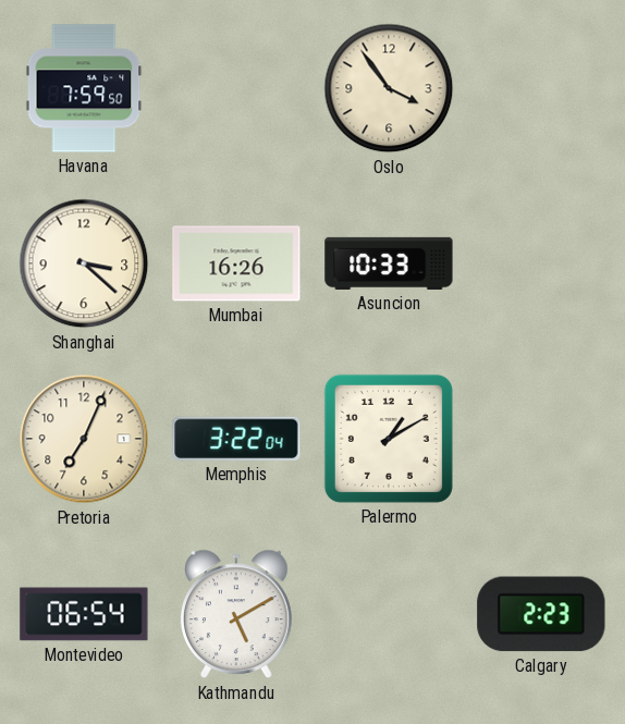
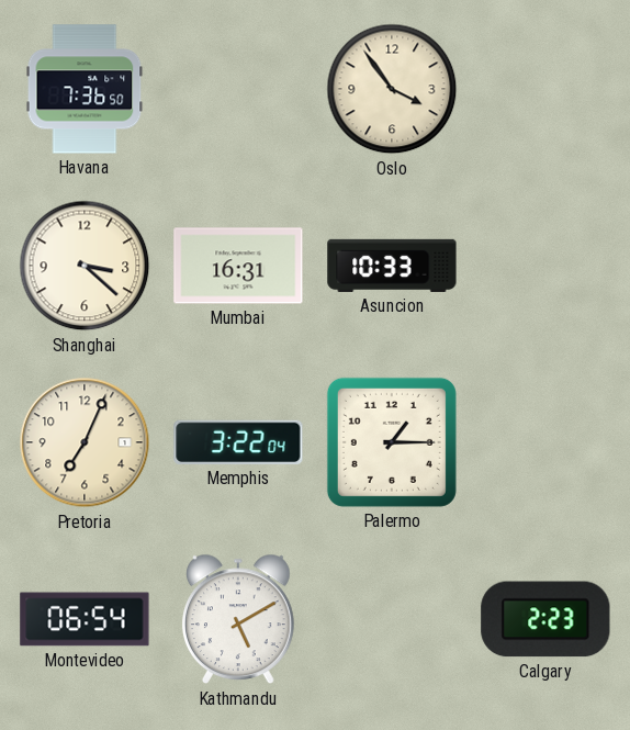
Havana: 7:59 -> 7:36
Mumbai: 16:26 -> 16:31
Palermo: 1:10 -> 1:15
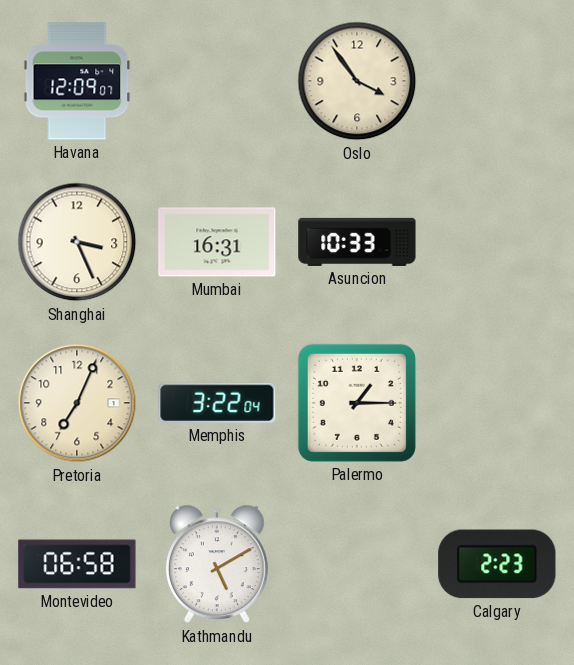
Havana: 7:36 -> 12:09
Shanghai: 3:22 -> 3:26
Montevideo: 06:54 -> 06:58
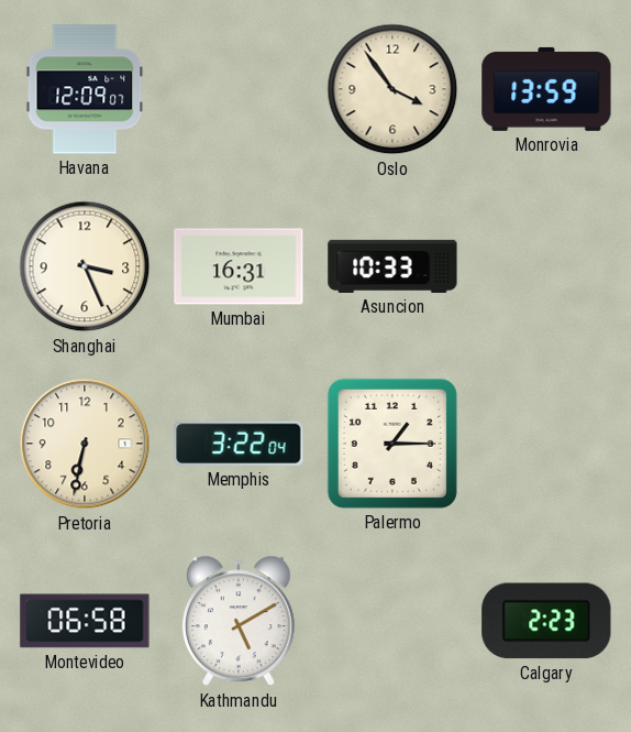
Monrovia: none -> 13:59
Pretoria: 7:04 -> 6:32
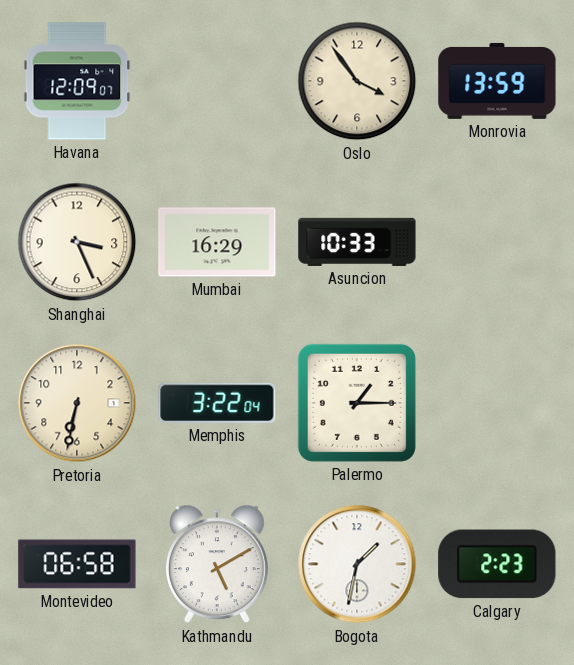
Mumbai: 16:31 -> 16:29
Bogota: none -> 1:32
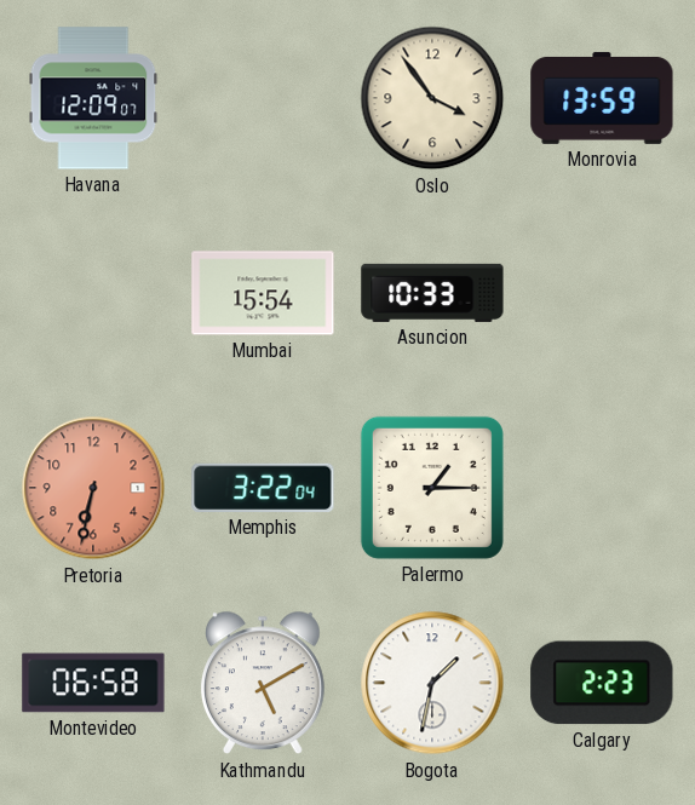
Shanghai: 3:26 -> none
Mumbai: 16:29 -> 15:54
Pretoria dial: cream -> salmon
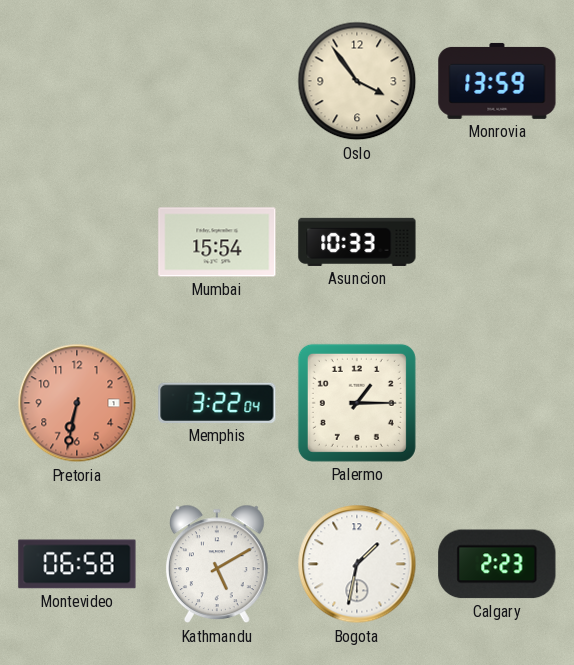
Havana: 12:09 -> none
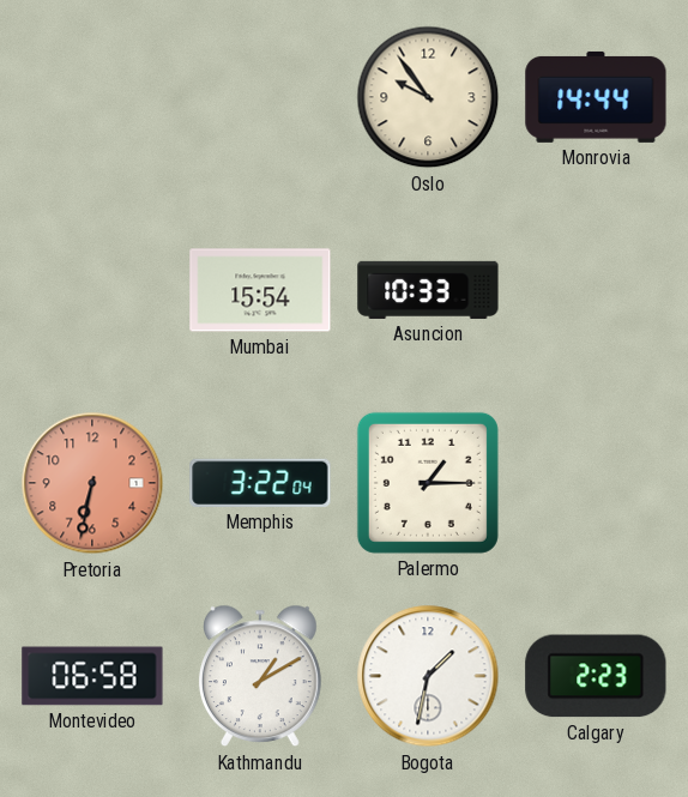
Oslo: 3:54 -> 9:54
Monrovia: 13:59 -> 14:44
Kathmandu: 5:10 -> 1:10
